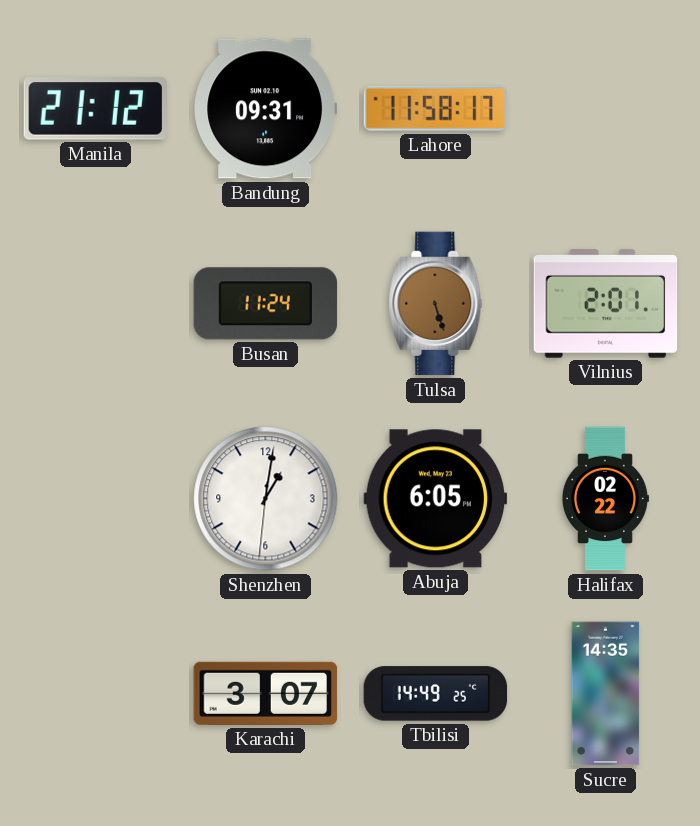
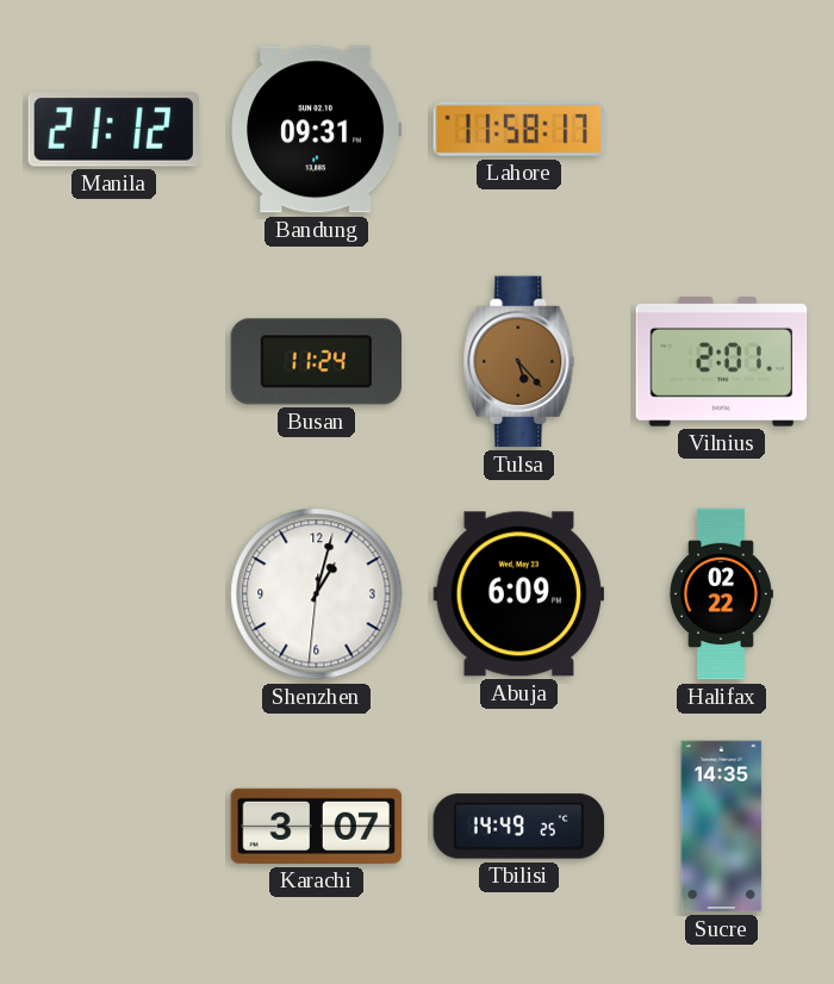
Tulsa: 5:27 -> 5:23
Shenzhen: 1:01 -> 1:02
Abuja: 6:05 -> 6:09
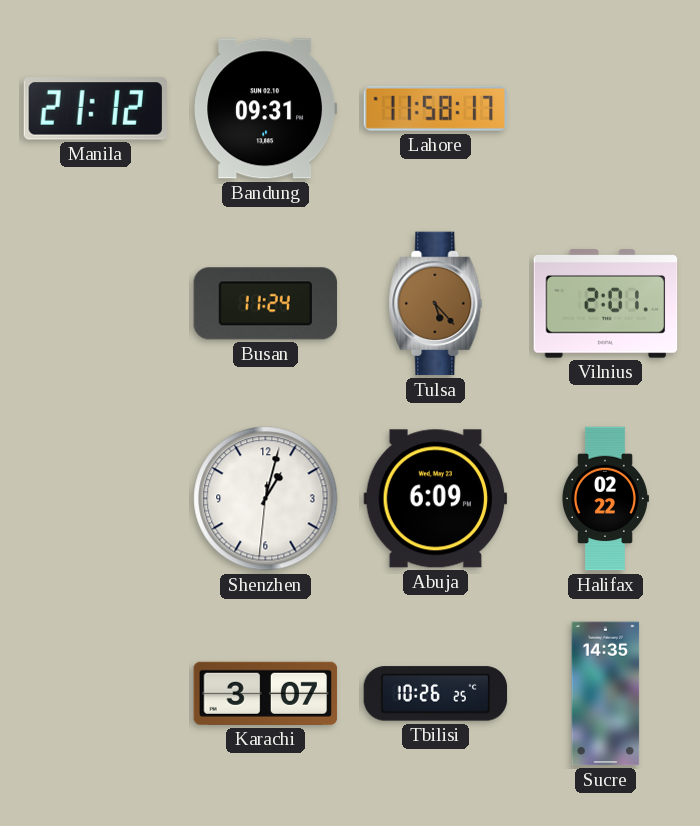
Tbilisi: 14:49 -> 10:26
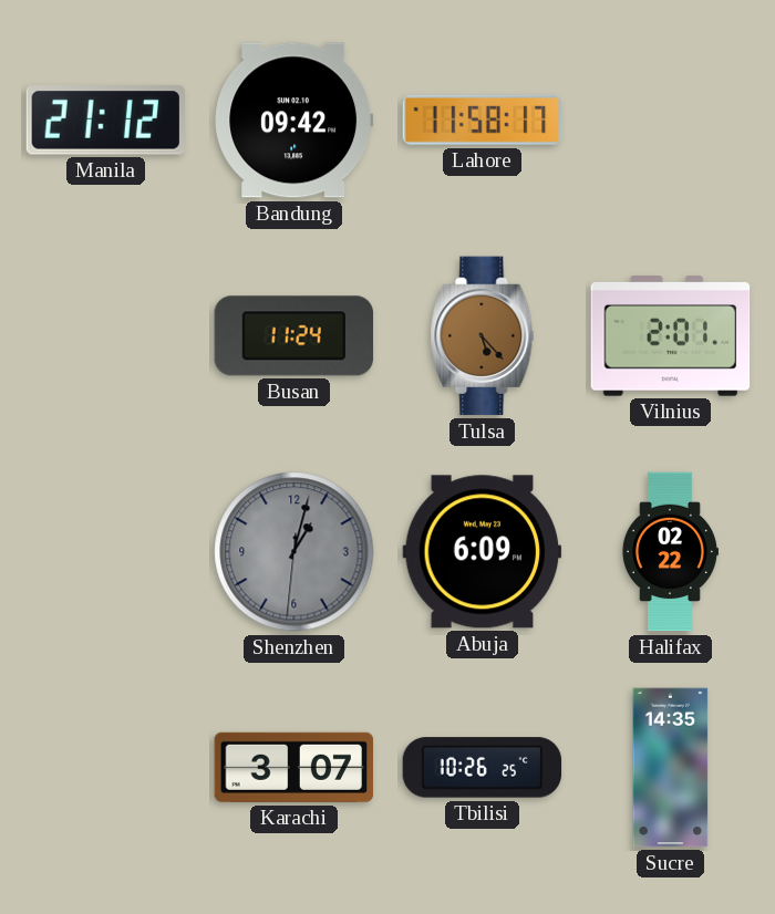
Bandung: 09:31 -> 09:42
Shenzhen dial: white -> grey
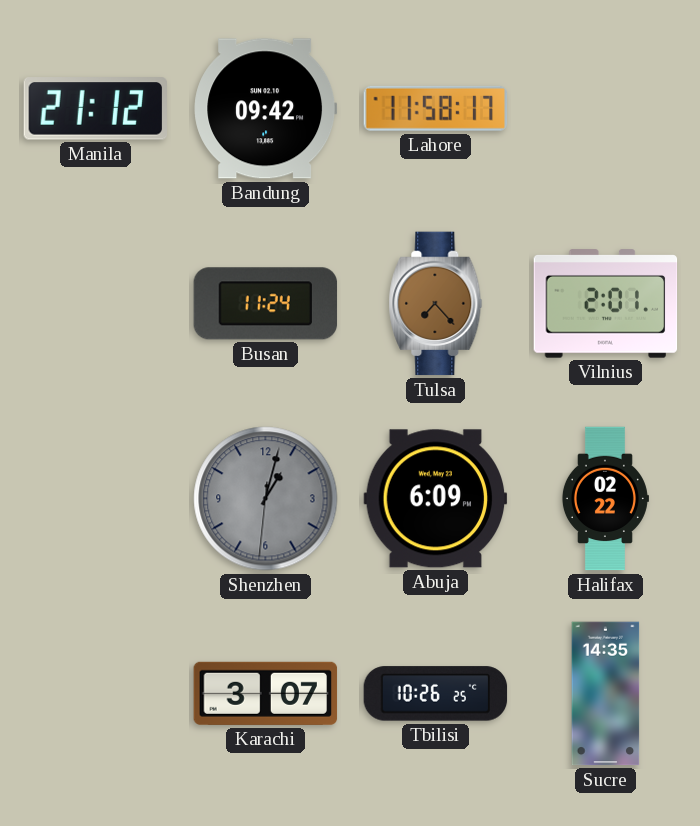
Tulsa: 5:23 -> 7:23
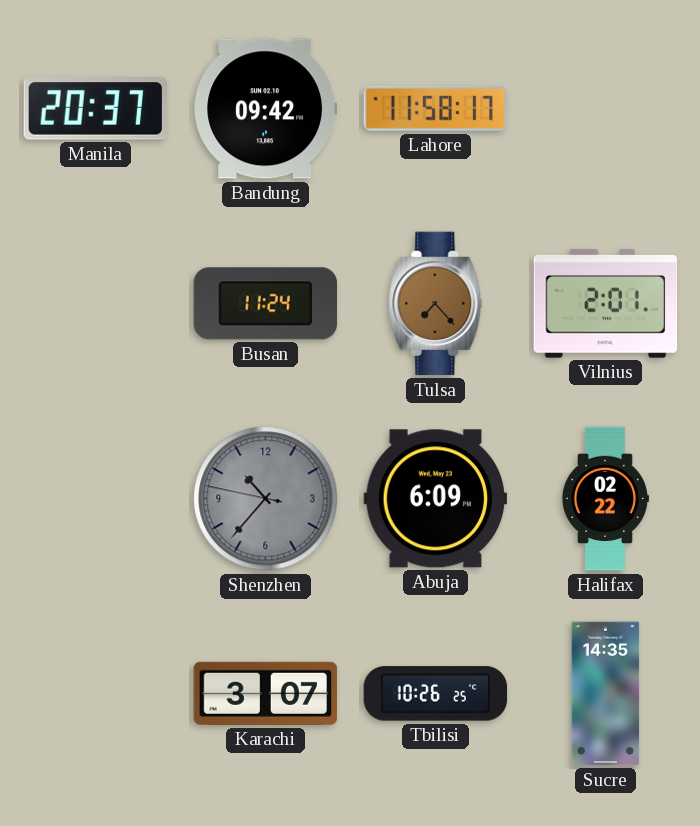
Manila: 21:12 -> 20:37
Shenzhen: 1:02 -> 10:36
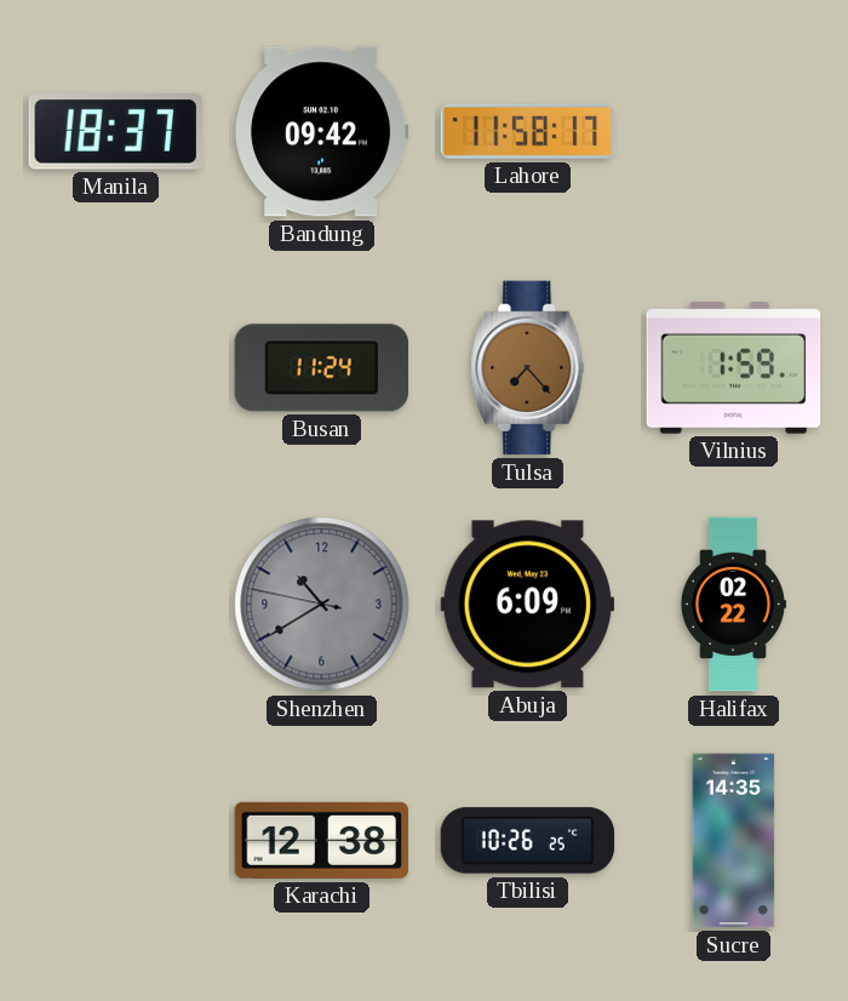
Manila: 20:37 -> 18:37
Vilnius: 2:01 -> 1:59
Shenzhen: 10:36 -> 10:39
Karachi: 3:07 -> 12:38
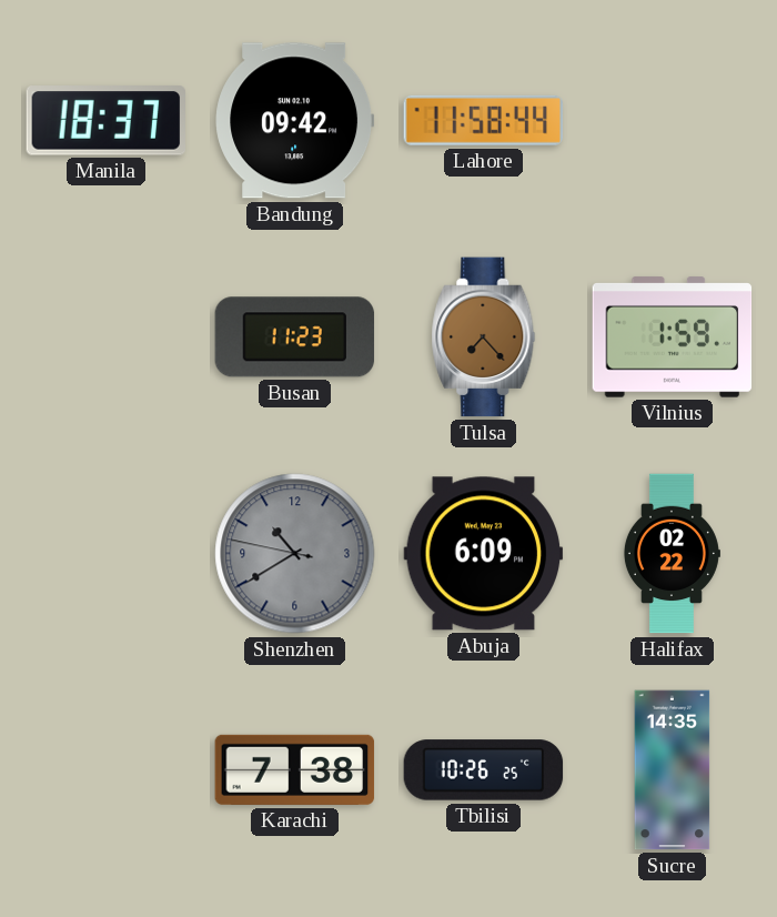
Lahore: 11:58:17 -> 11:58:44
Busan: 11:24 -> 11:23
Karachi: 12:38 -> 7:38
